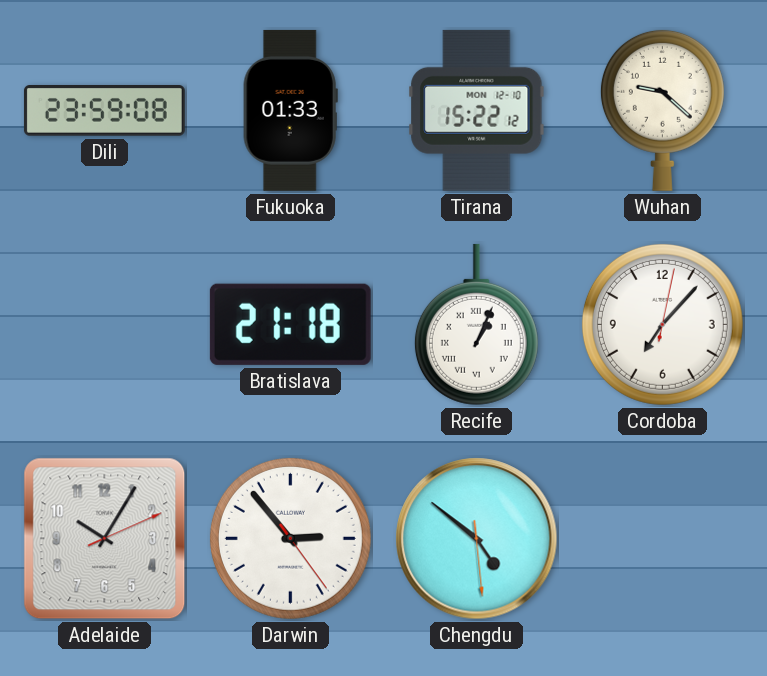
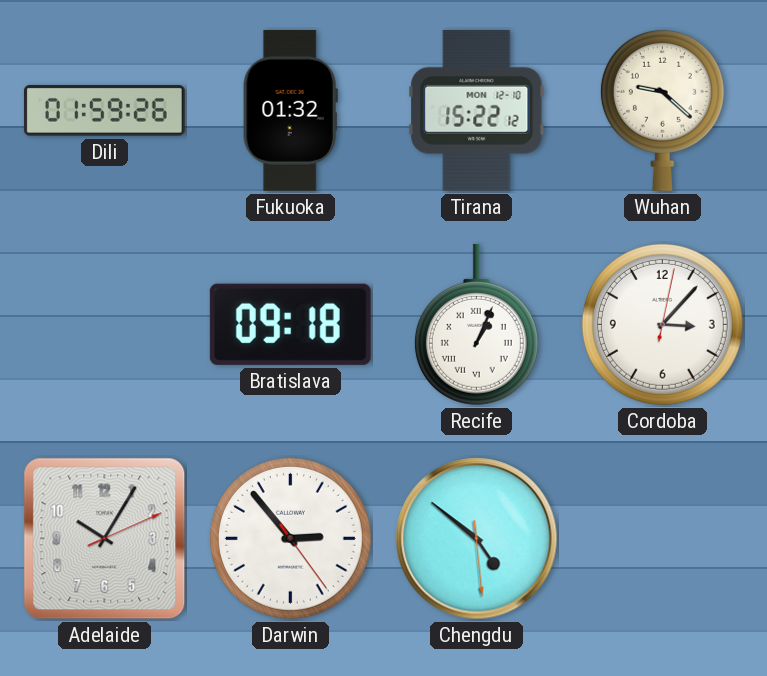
Dili: 23:59 -> 01:59
Fukuoka: 01:33 -> 01:32
Bratislava: 21:18 -> 09:18
Cordoba: 7:07 -> 3:07
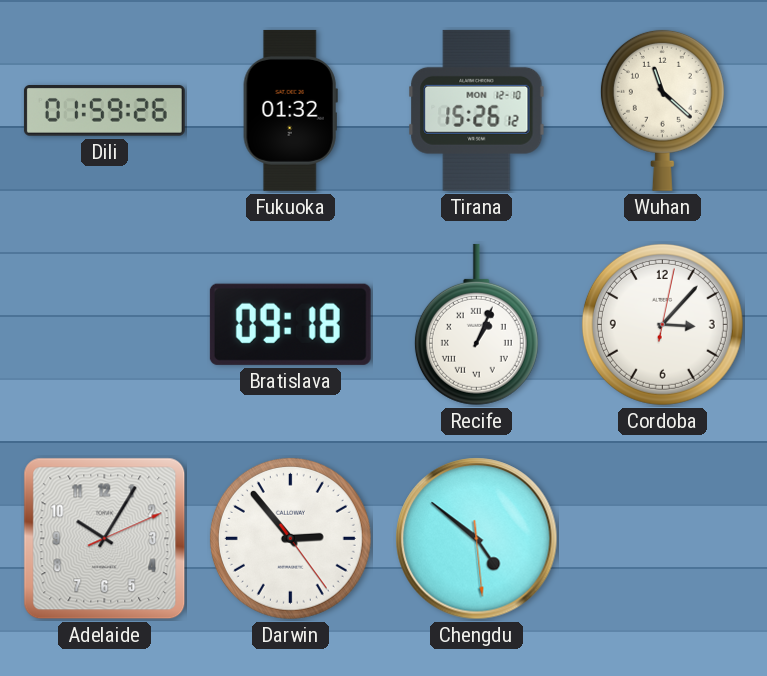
Tirana: 15:22 -> 15:26
Wuhan: 9:22 -> 11:22
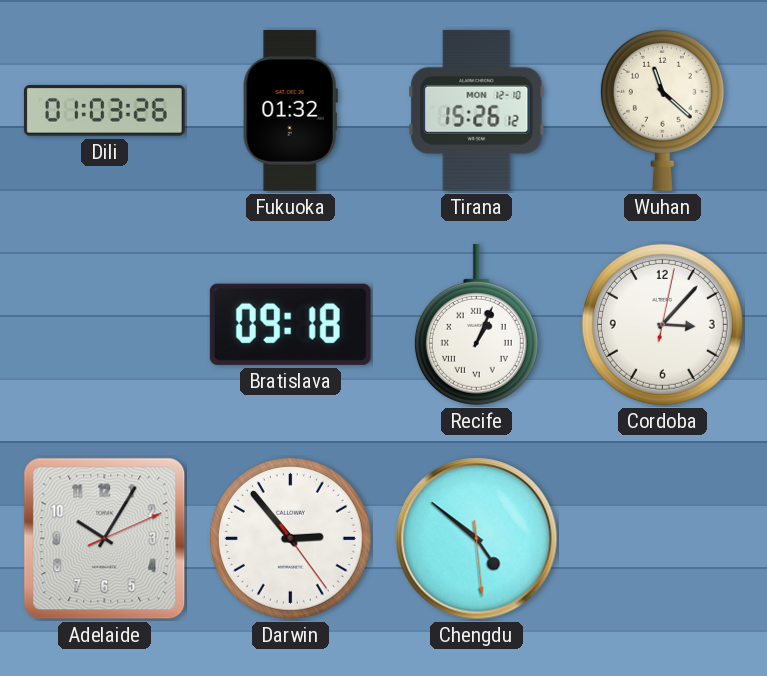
Dili: 01:59 -> 01:03
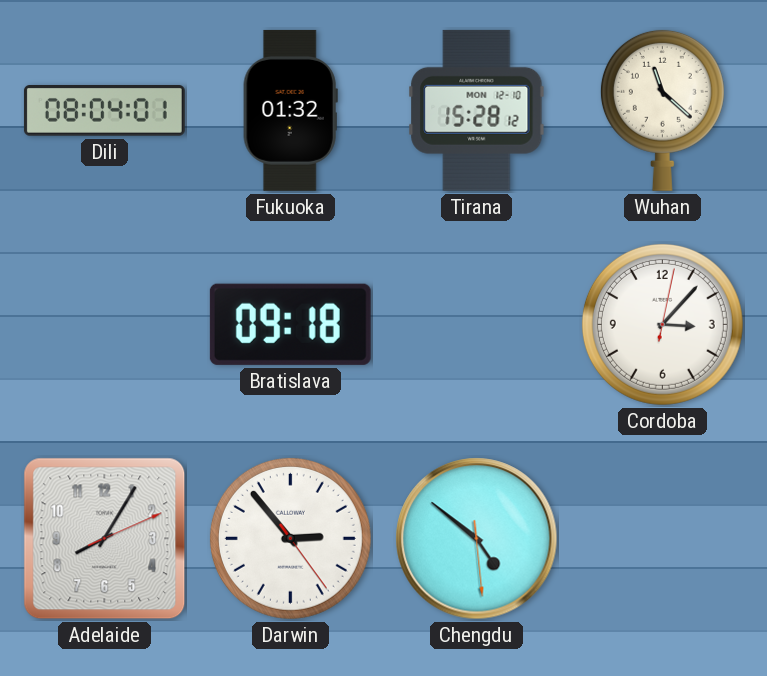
Dili: 01:03 -> 08:04
Tirana: 15:26 -> 15:28
Recife: 1:04 -> none
Adelaide: 10:05 -> 8:05
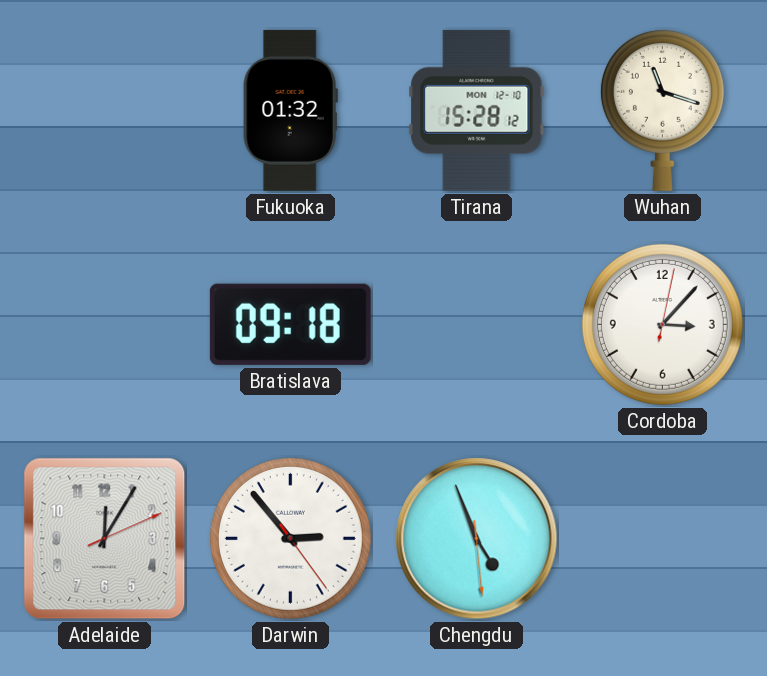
Dili: 08:04 -> none
Wuhan: 11:22 -> 11:18
Adelaide: 8:05 -> 12:05
Chengdu: 4:51 -> 4:56
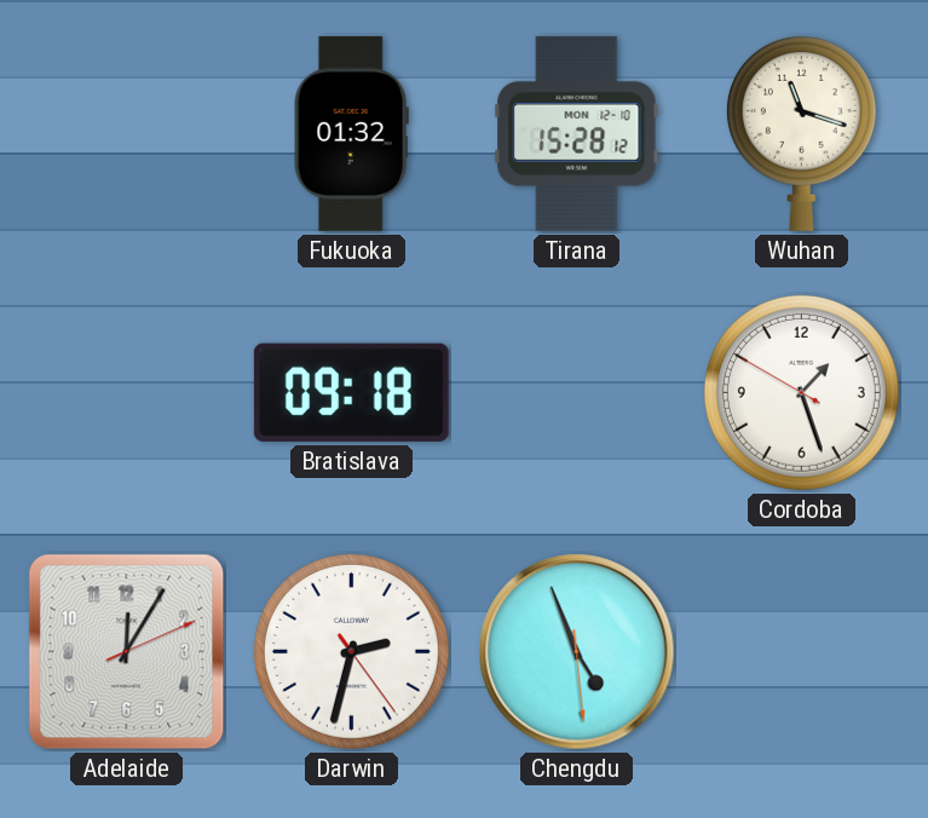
Cordoba: 3:07 -> 1:26
Darwin: 2:53 -> 2:32
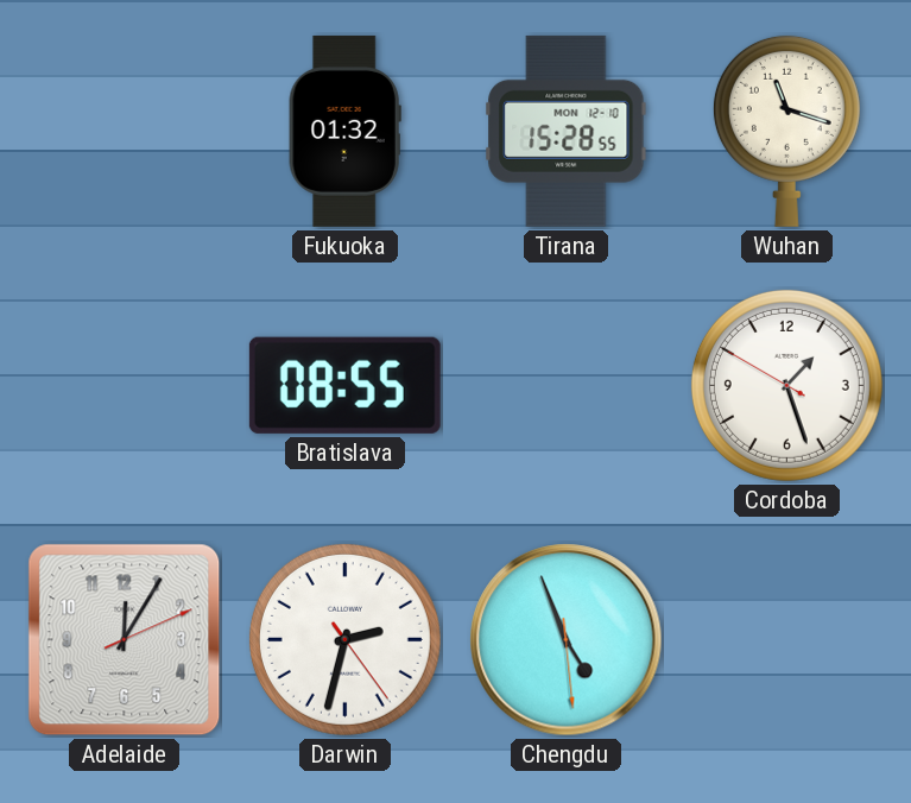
Tirana: 15:28:12 -> 15:28:55
Bratislava: 09:18 -> 08:55
